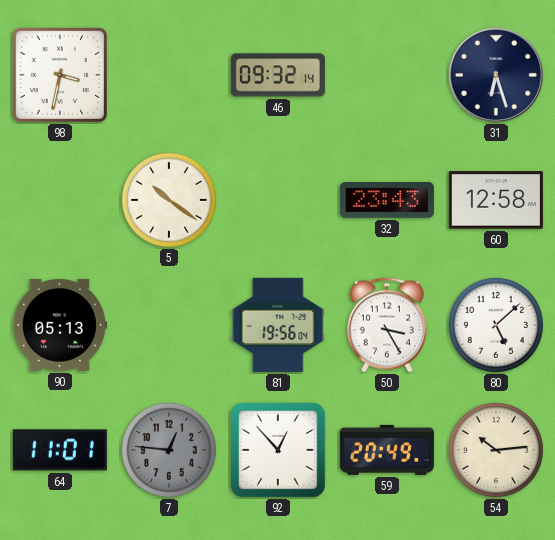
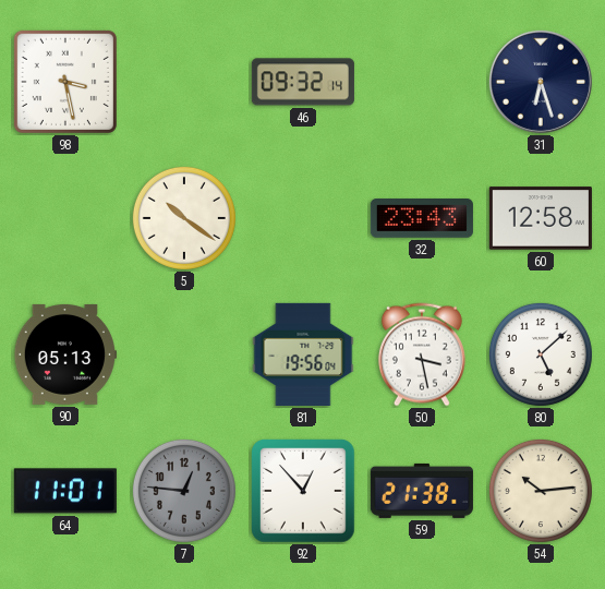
98: 3:32 -> 3:28
50: 3:25 -> 3:28
59: 20:49 -> 21:38
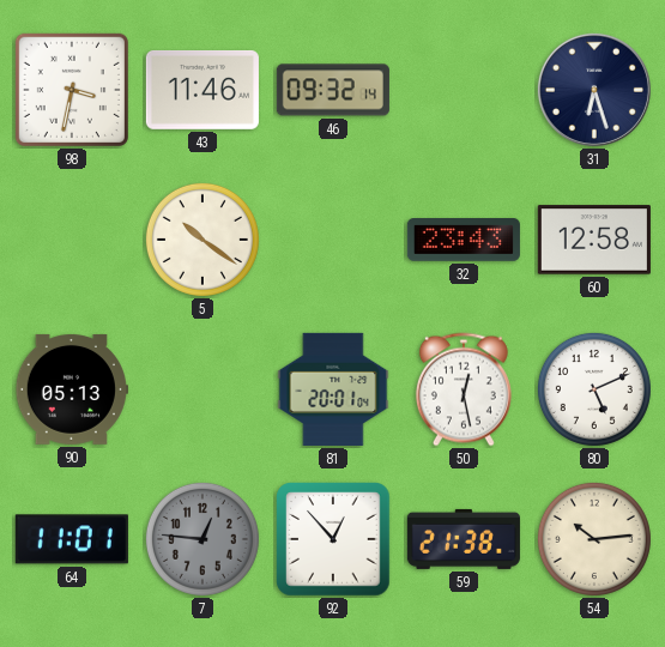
98: 3:28 -> 3:32
43: none -> 11:46
81: 19:56 -> 20:01
50: 3:28 -> 12:28
80: 5:08 -> 5:11
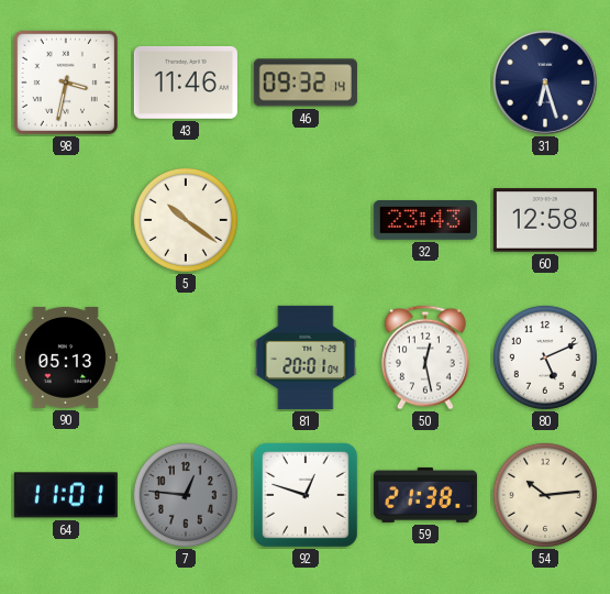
92: 12:53 -> 12:48
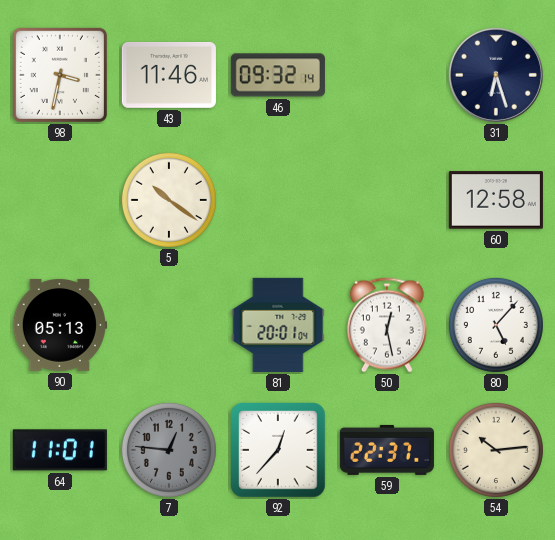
32: 23:43 -> none
80: 5:11 -> 5:07
92: 12:48 -> 12:37
59: 21:38 -> 22:37
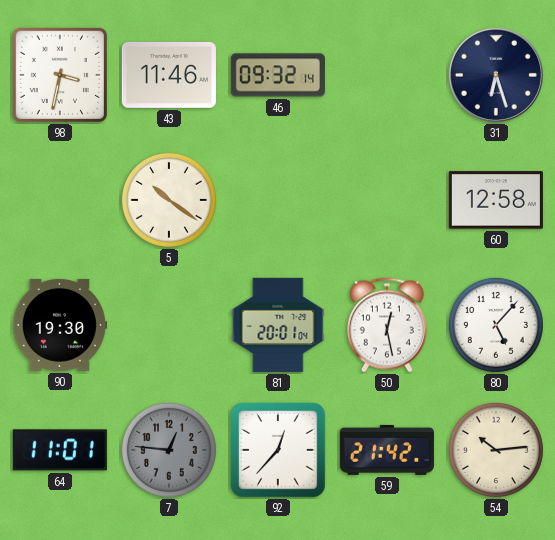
90: 05:13 -> 19:30
59: 22:37 -> 21:42
